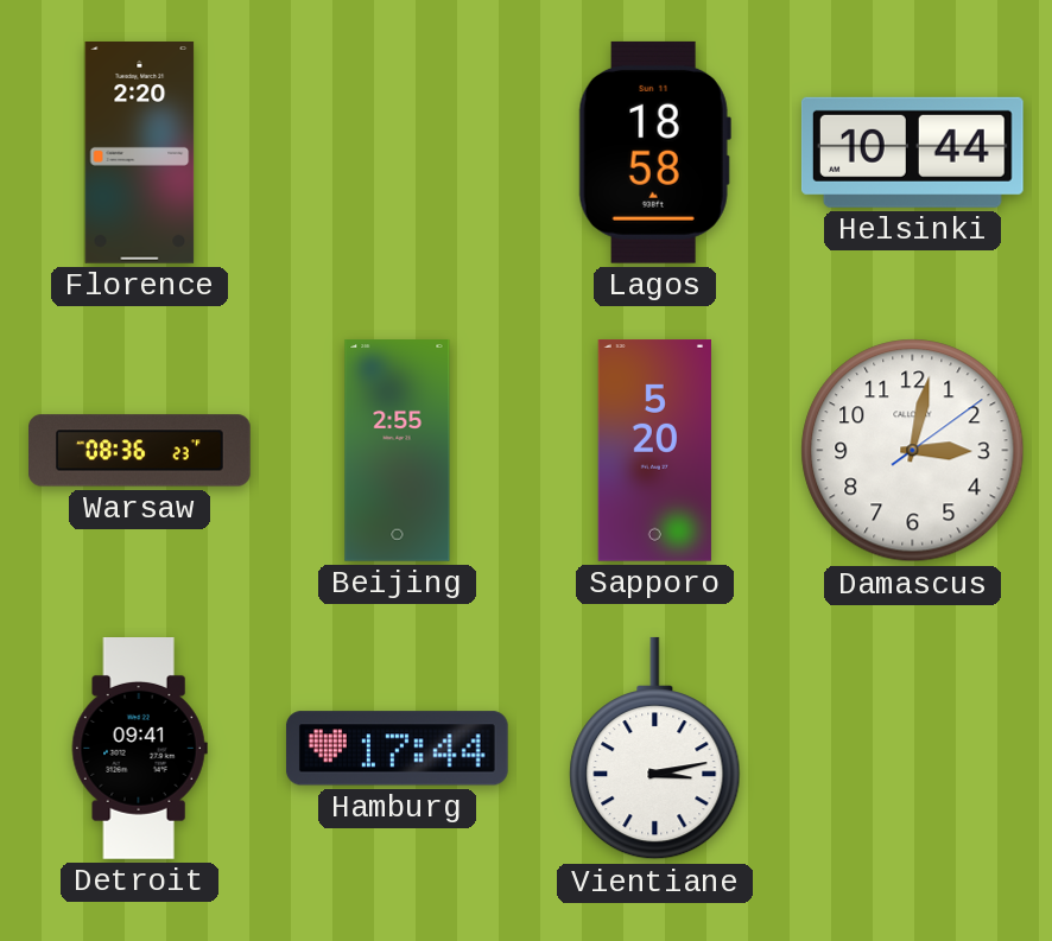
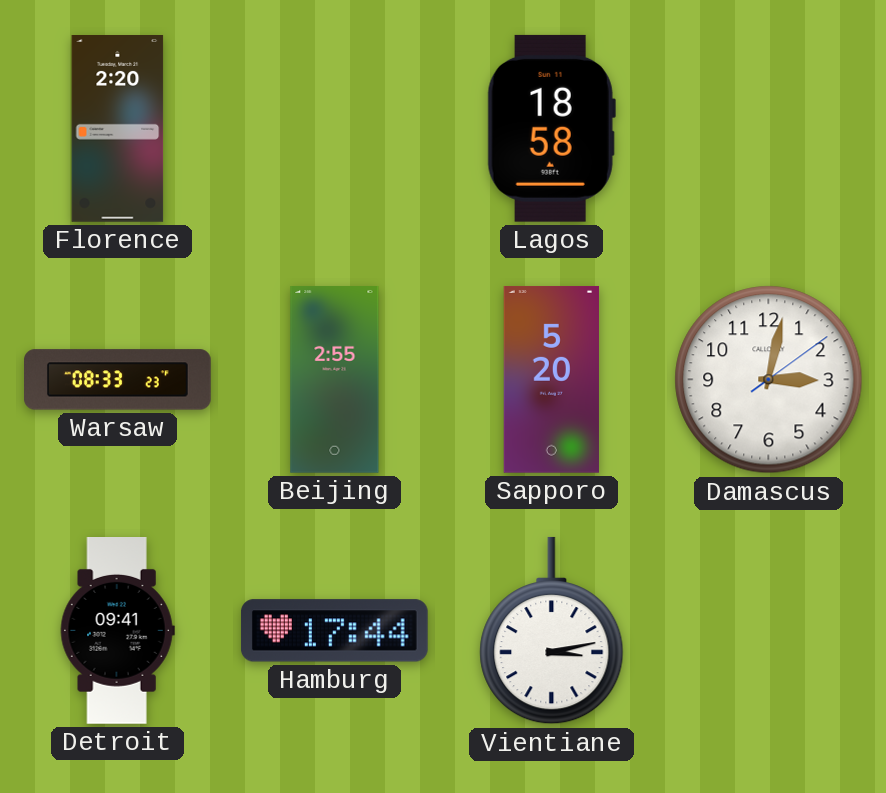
Helsinki: 10:44 -> none
Warsaw: 08:36 -> 08:33
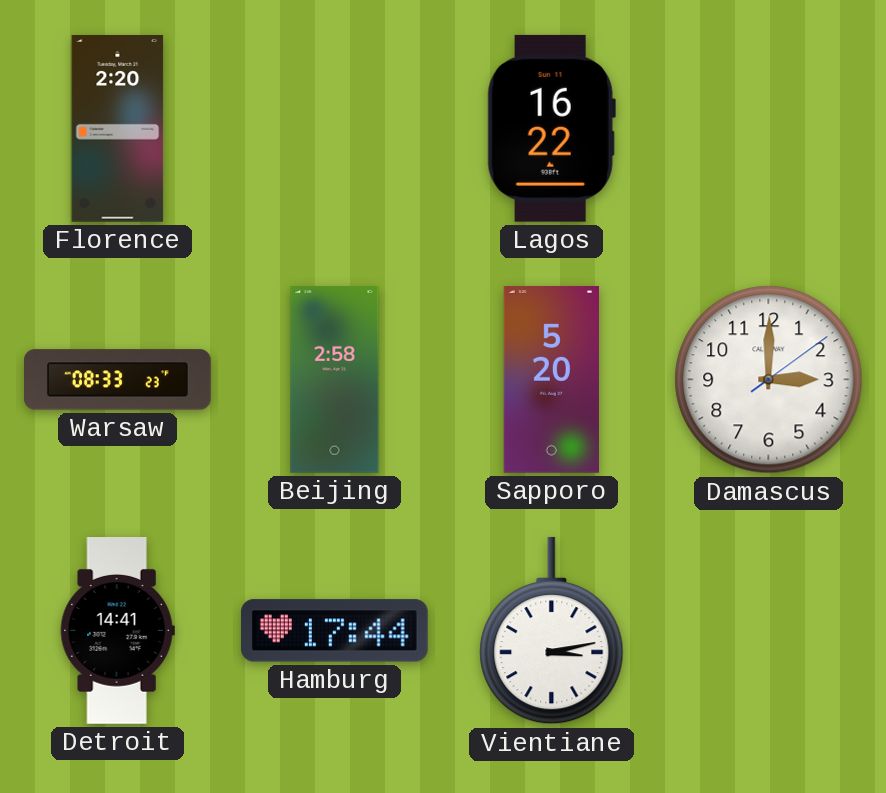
Lagos: 18:58 -> 16:22
Beijing: 2:55 -> 2:58
Damascus: 3:02 -> 3:00
Detroit: 09:41 -> 14:41
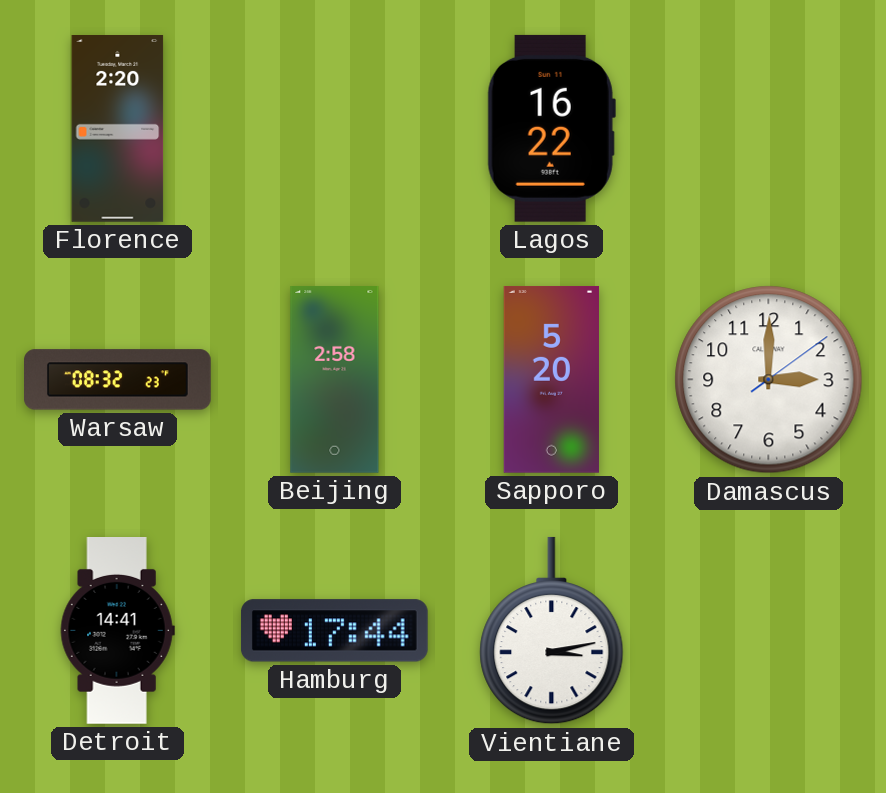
Warsaw: 08:33 -> 08:32
